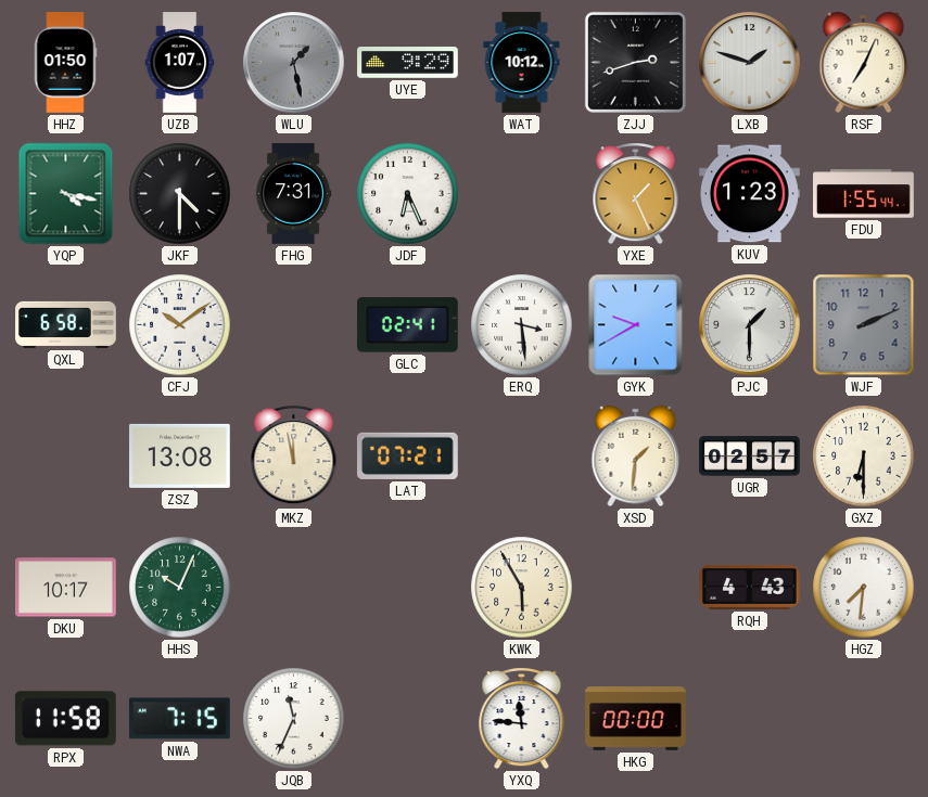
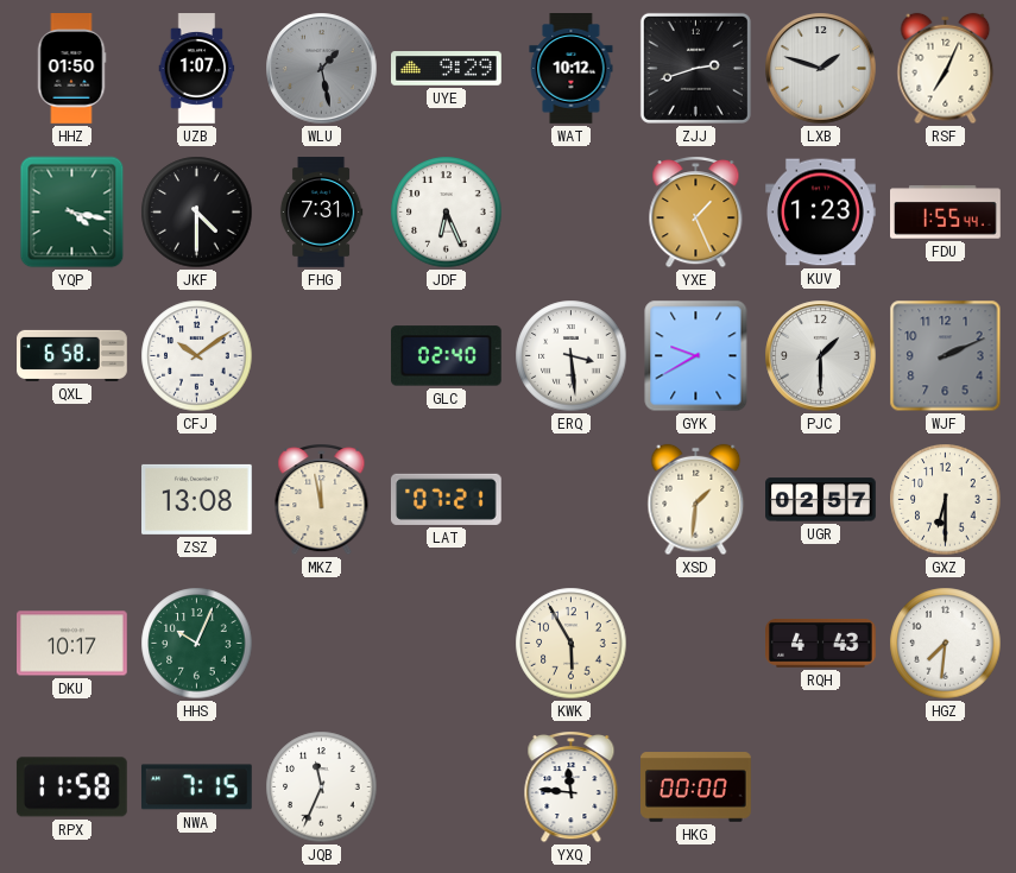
GLC: 02:41 -> 02:40
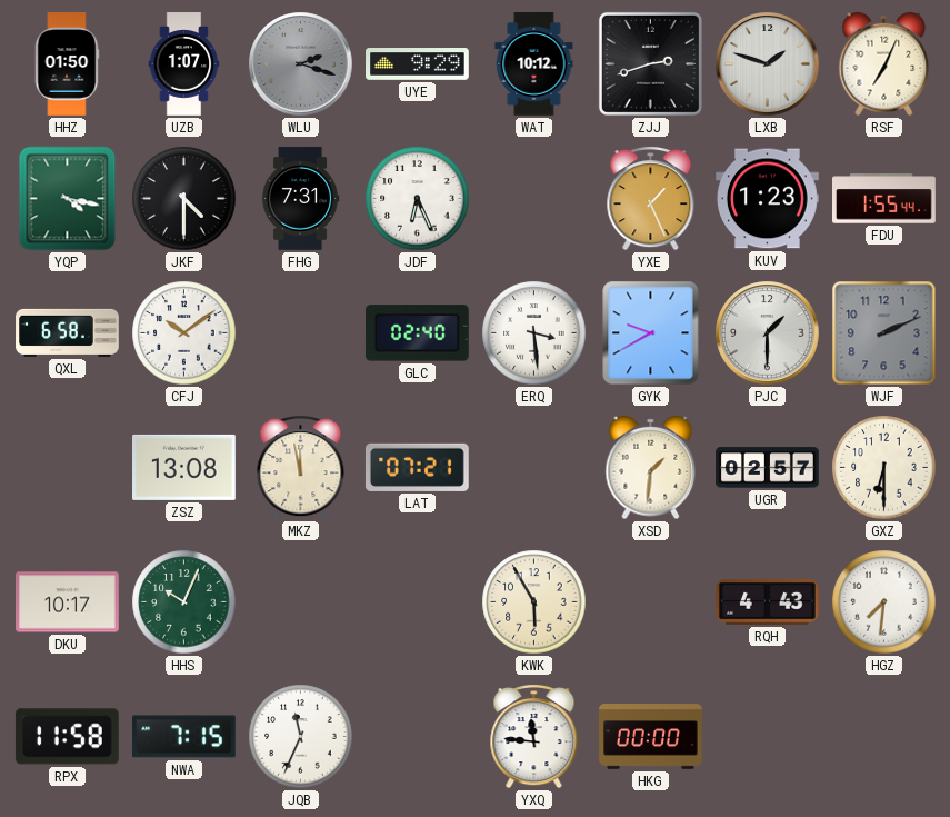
WLU: 1:28 -> 2:18
